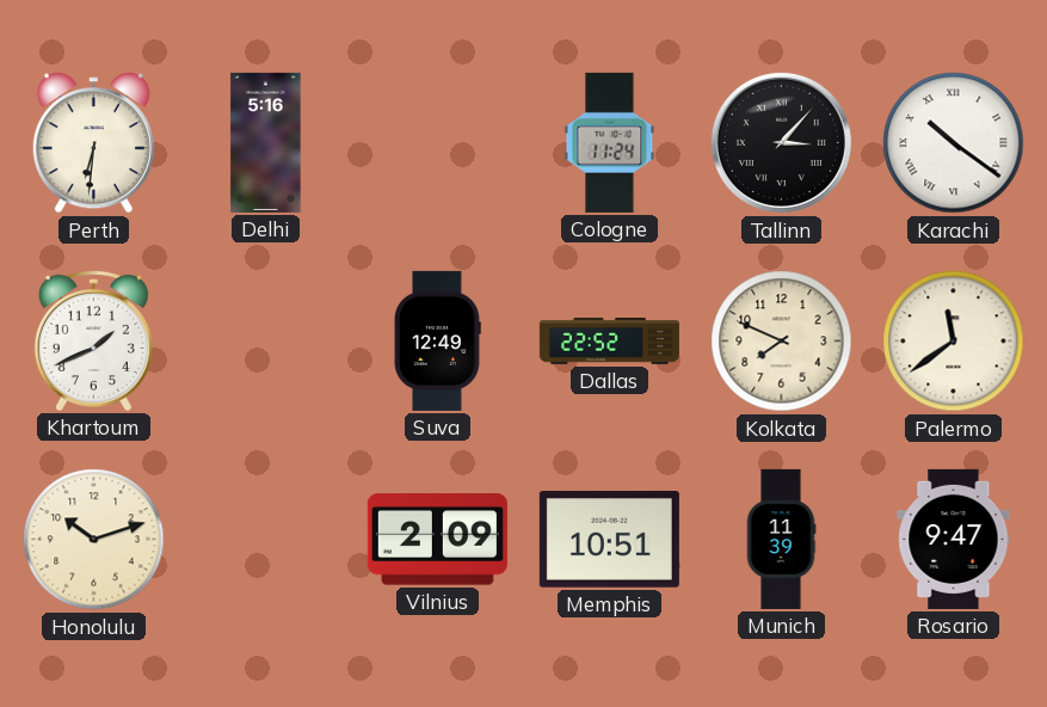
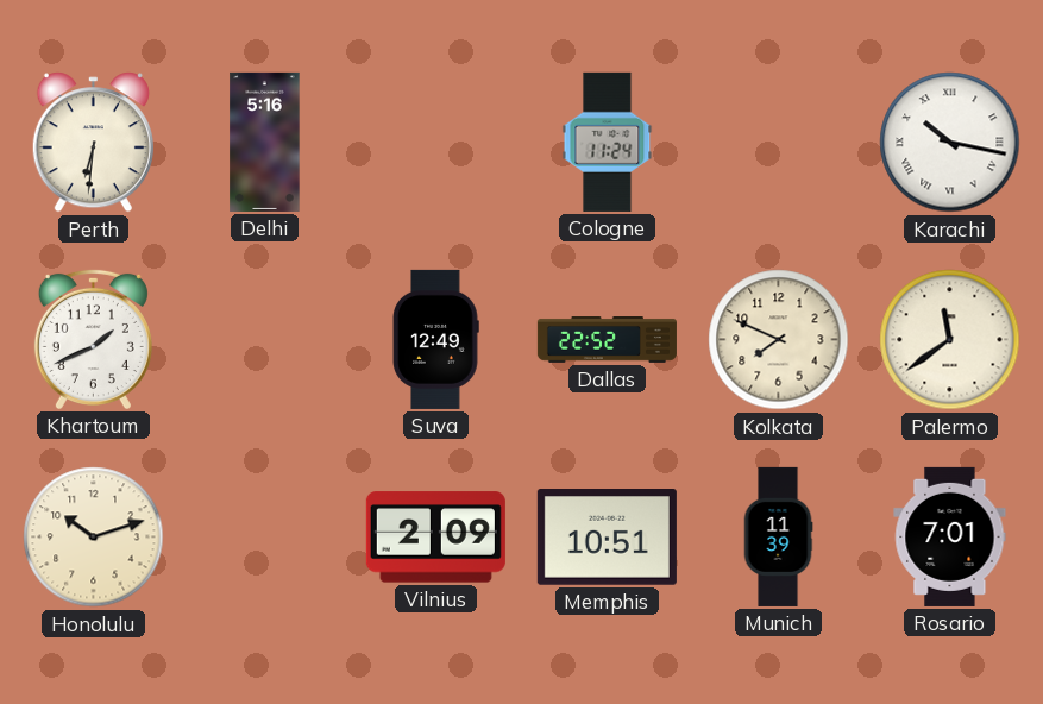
Tallinn: 3:07 -> none
Karachi: 10:21 -> 10:17
Rosario: 9:47 -> 7:01
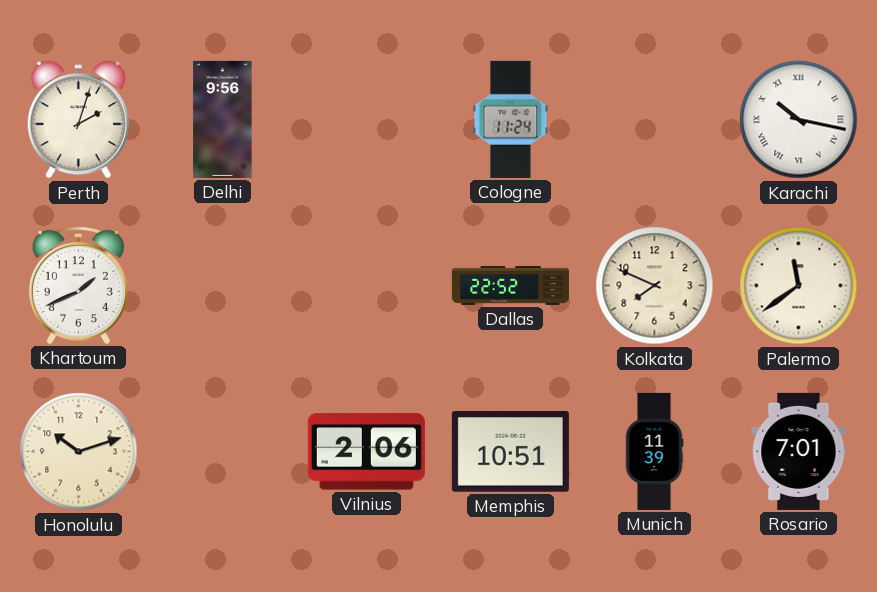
Perth: 6:31 -> 2:03
Delhi: 5:16 -> 9:56
Suva: 12:49 -> none
Vilnius: 2:09 -> 2:06
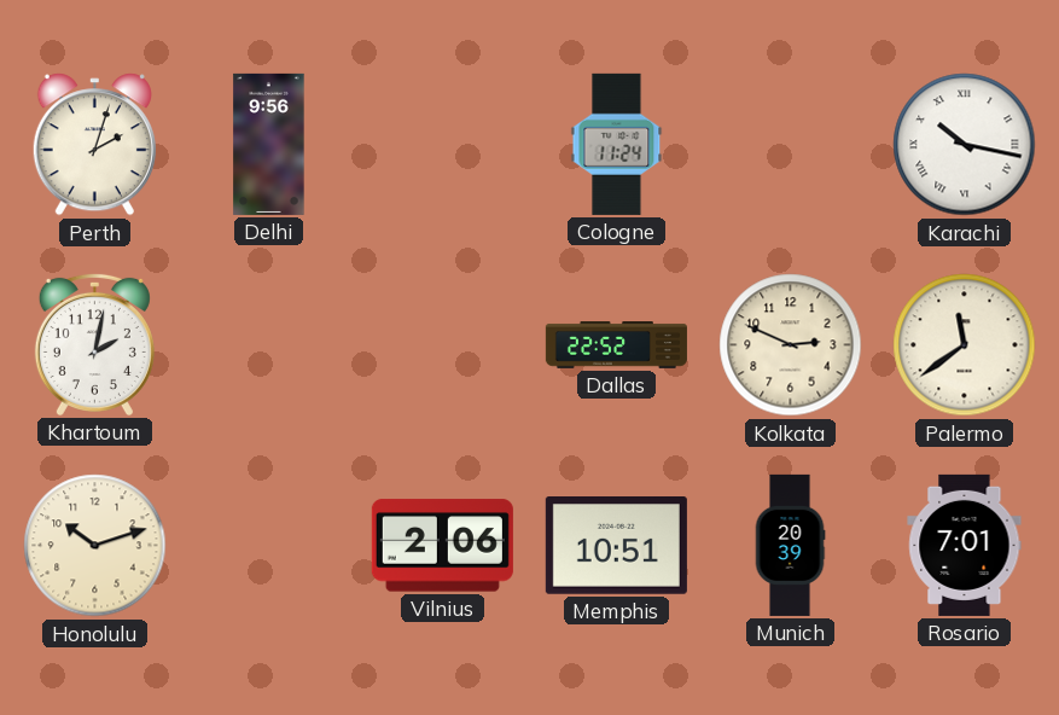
Khartoum: 1:41 -> 2:02
Kolkata: 7:49 -> 2:49
Munich: 11:39 -> 20:39
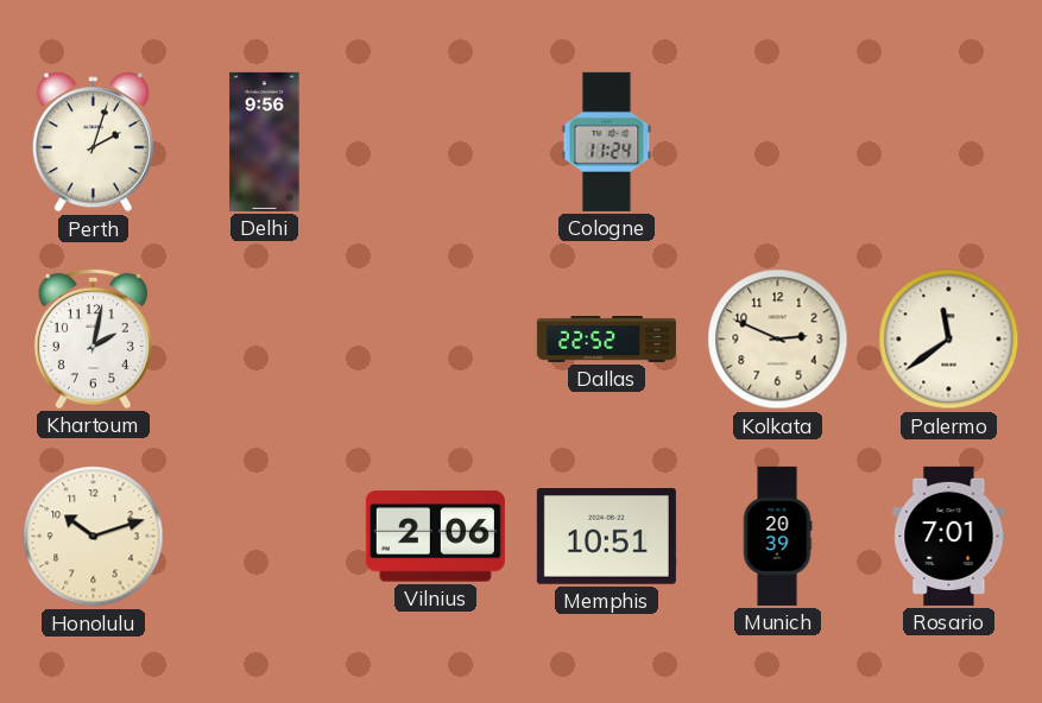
Karachi: 10:17 -> none
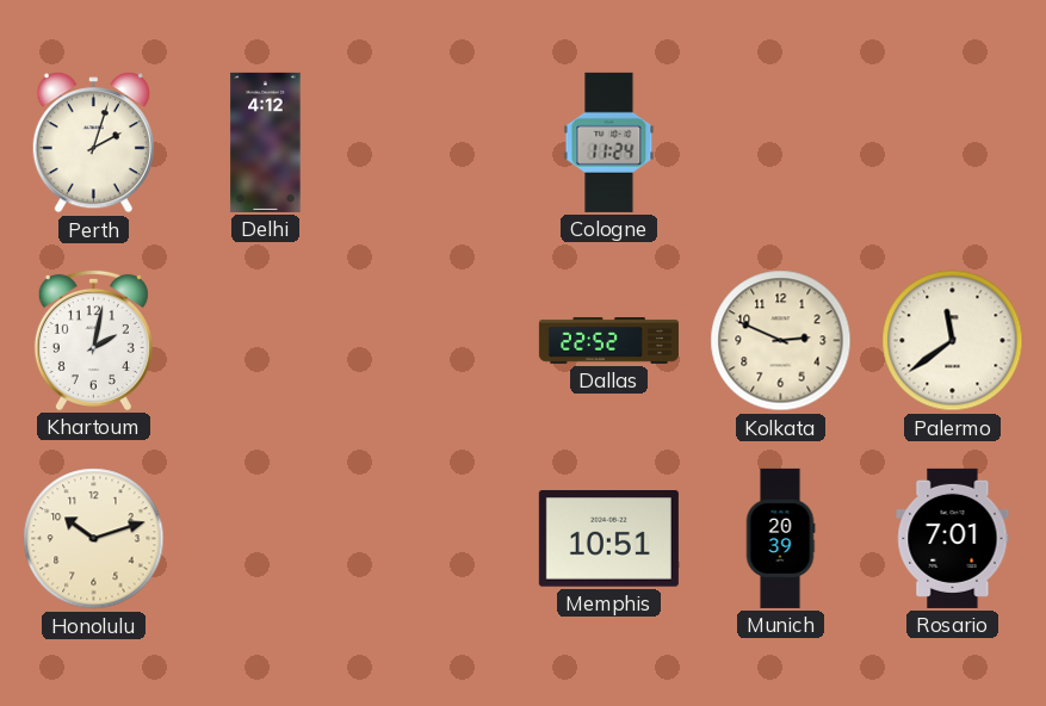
Delhi: 9:56 -> 4:12
Vilnius: 2:06 -> none
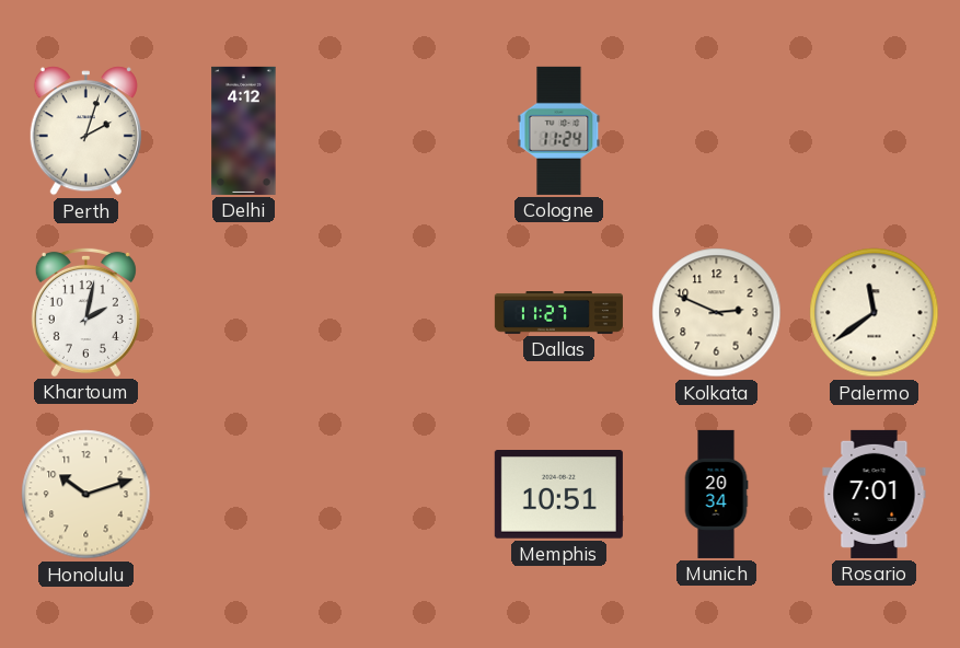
Dallas: 22:52 -> 11:27
Munich: 20:39 -> 20:34
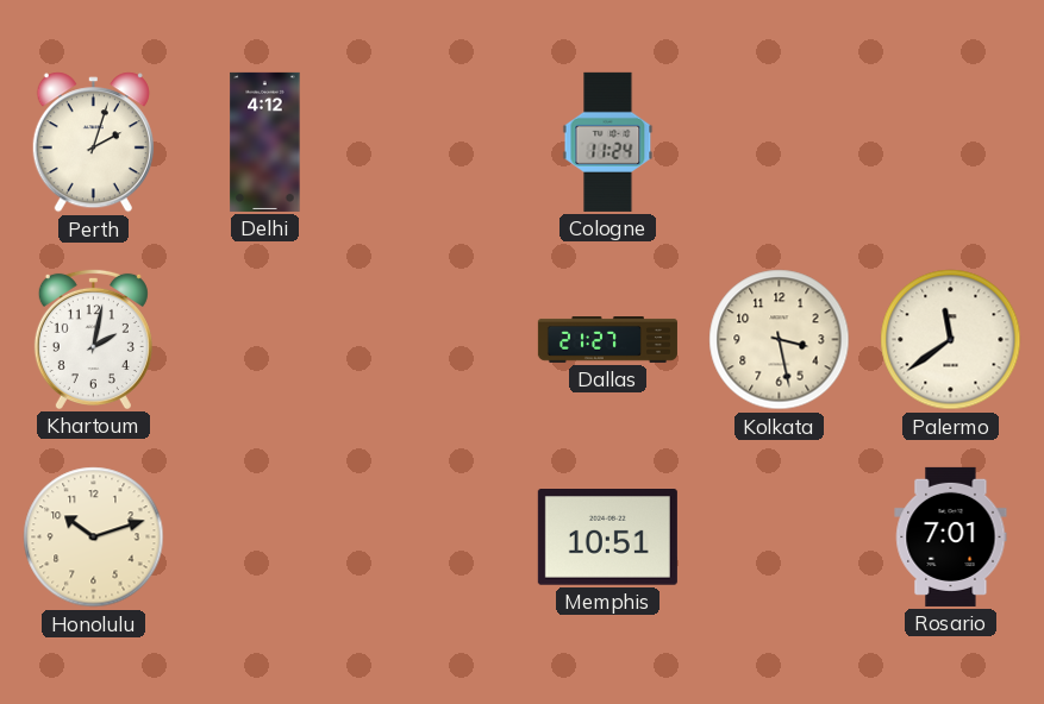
Dallas: 11:27 -> 21:27
Kolkata: 2:49 -> 3:28
Munich: 20:34 -> none
